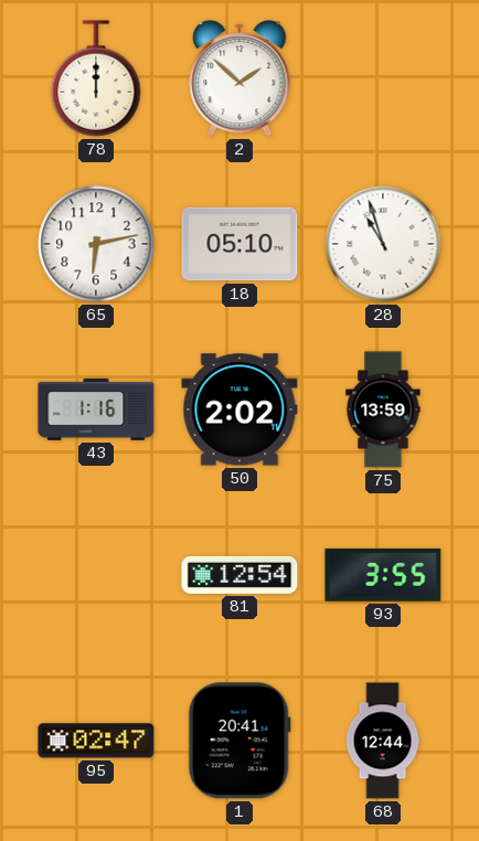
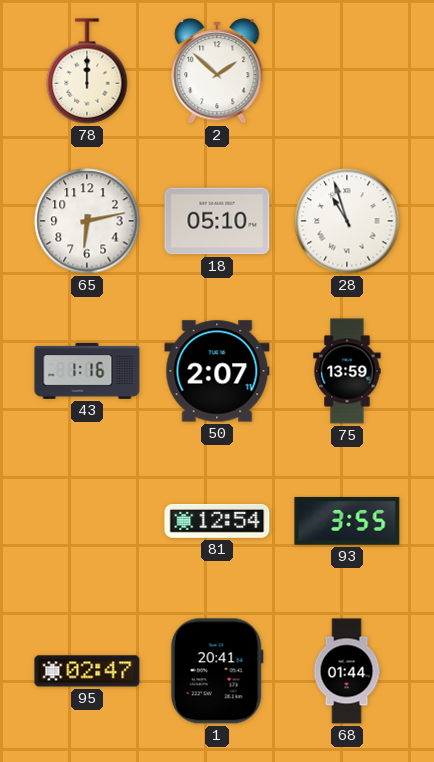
50: 2:02 -> 2:07
68: 12:44 -> 01:44
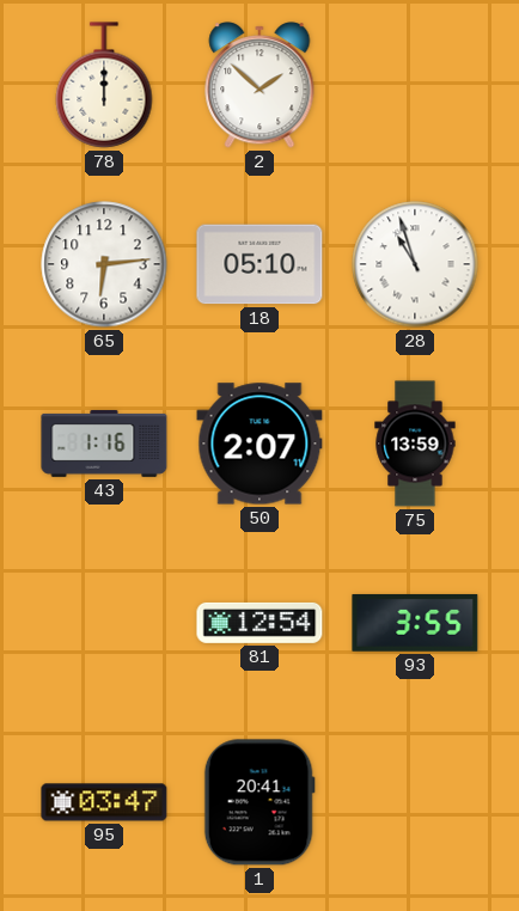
65: 6:13 -> 6:14
95: 02:47 -> 03:47
68: 01:44 -> none
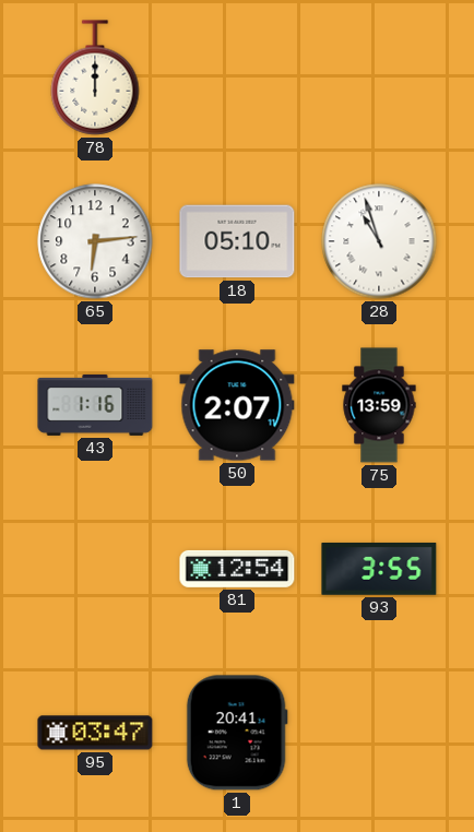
2: 1:52 -> none
